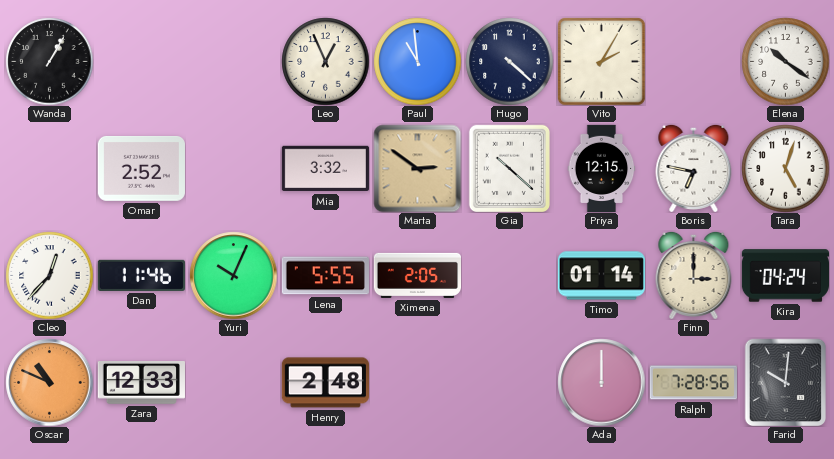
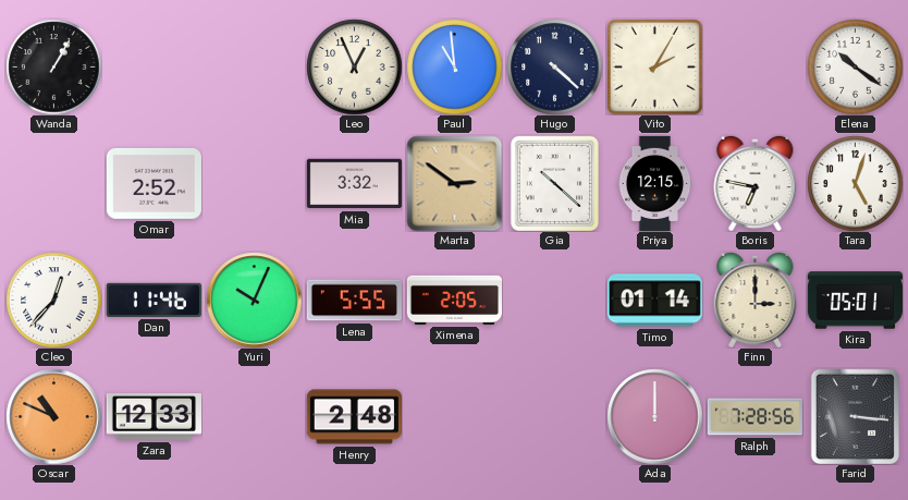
Kira: 04:24 -> 05:01
Farid: 10:01 -> 3:16
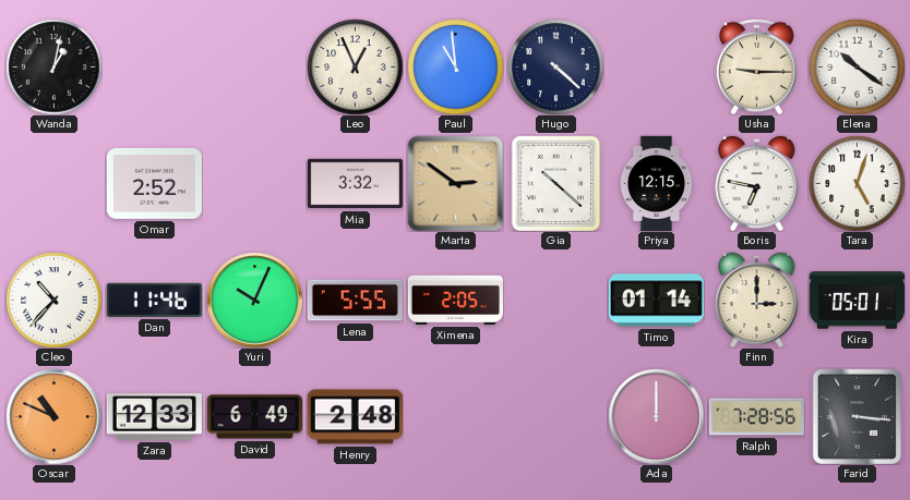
Wanda: 1:05 -> 1:02
Vito: 2:05 -> none
Usha: none -> 9:15
Cleo: 12:37 -> 10:37
David: none -> 6:49
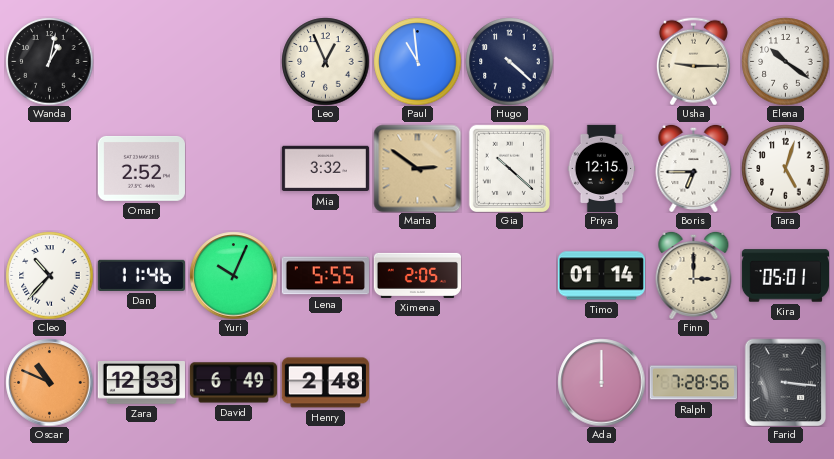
Boris: 6:47 -> 6:45
